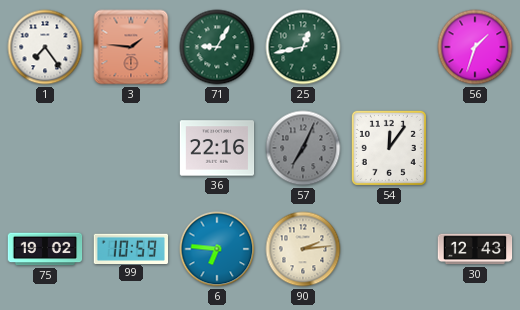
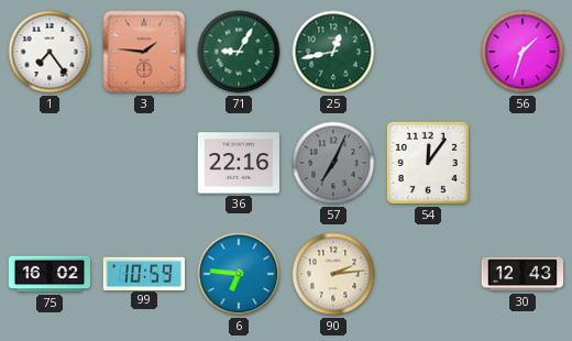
75: 19:02 -> 16:02
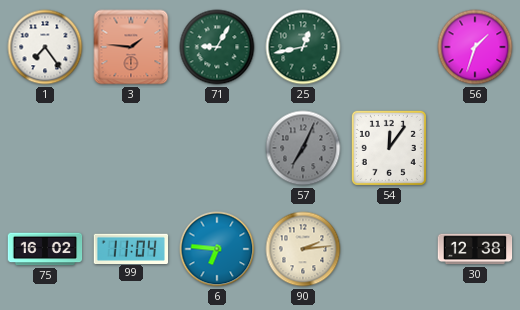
36: 22:16 -> none
99: 10:59 -> 11:04
30: 12:43 -> 12:38
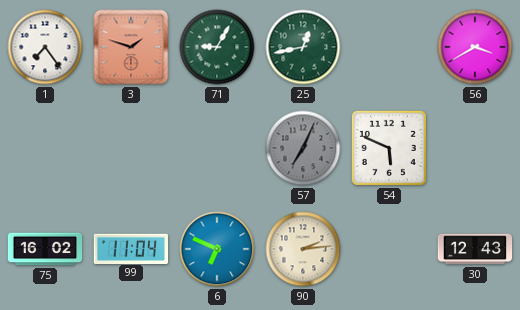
3: 1:46 -> 1:48
56: 1:33 -> 3:40
54: 12:06 -> 5:49
6: 6:46 -> 6:49
30: 12:38 -> 12:43
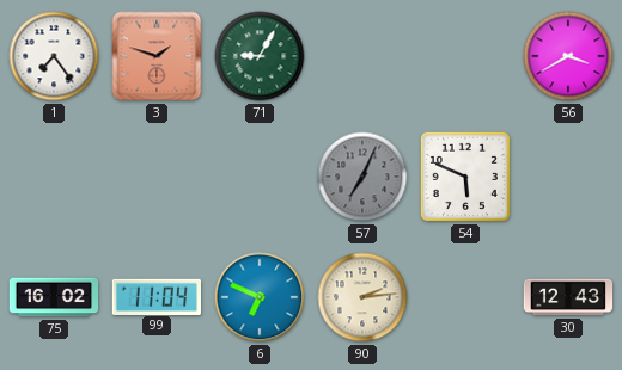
25: 12:43 -> none
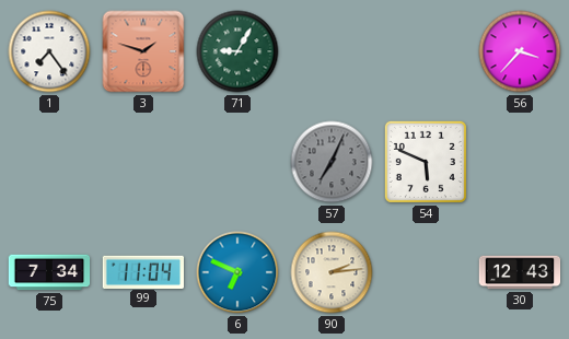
56: 3:40 -> 3:37
75: 16:02 -> 7:34
